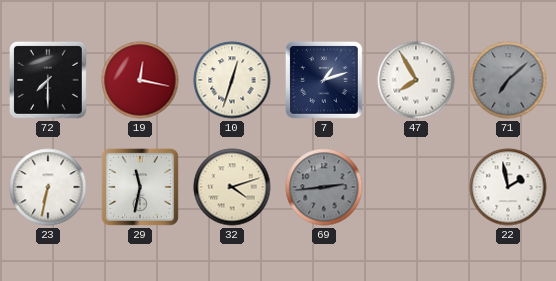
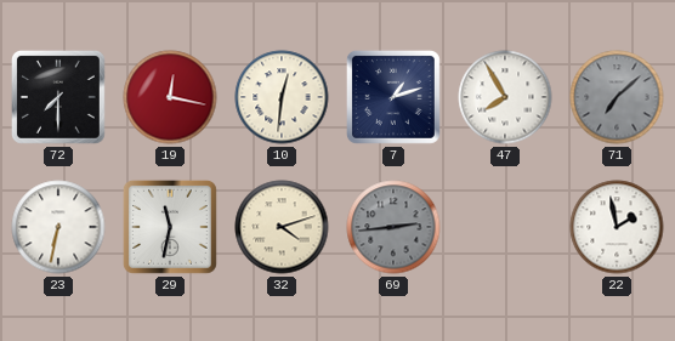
10: 12:33 -> 12:31
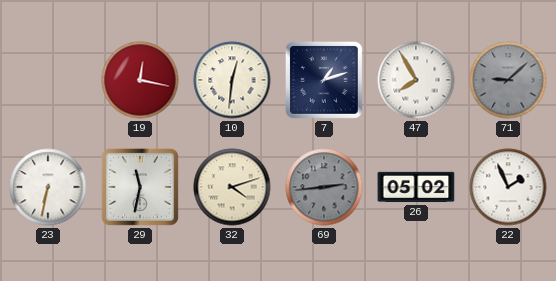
72: 7:30 -> none
71: 7:08 -> 9:08
26: none -> 05:02
22: 1:58 -> 1:56
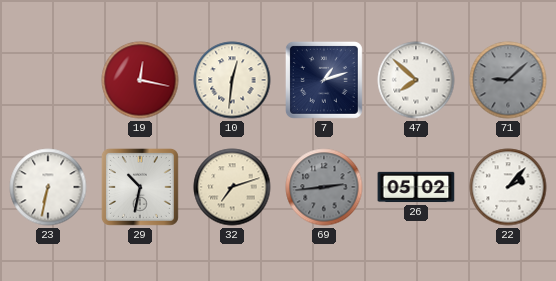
47: 7:55 -> 7:52
29: 11:32 -> 10:32
32: 4:12 -> 7:12
22: 1:56 -> 2:07
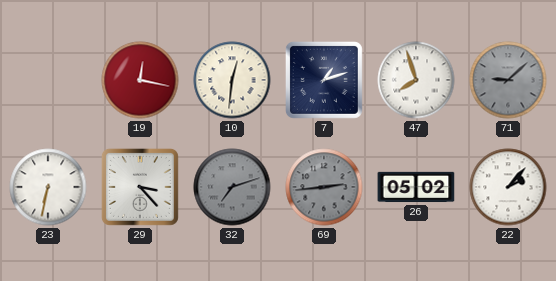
47: 7:52 -> 7:57
29: 10:32 -> 3:23
32 dial: cream -> grey
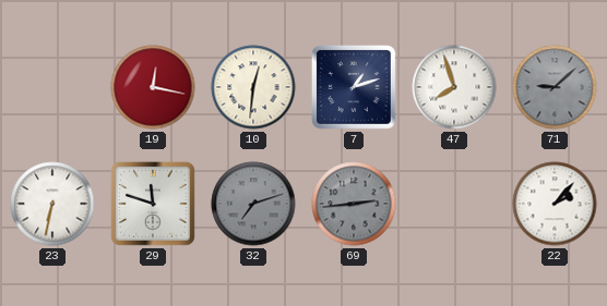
29: 3:23 -> 11:48
26: 05:02 -> none
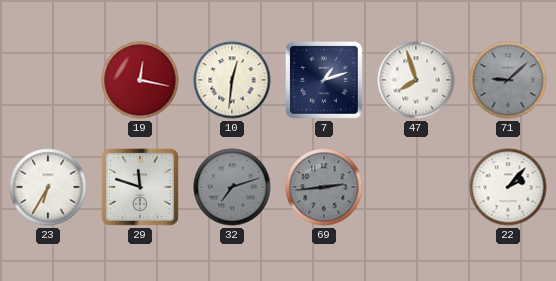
23: 6:32 -> 6:35
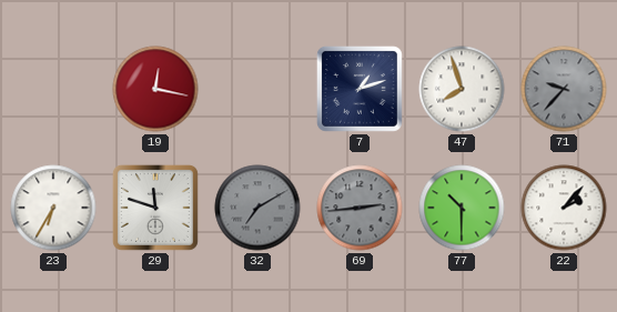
10: 12:31 -> none
71: 9:08 -> 9:37
32: 7:12 -> 7:10
77: none -> 10:30
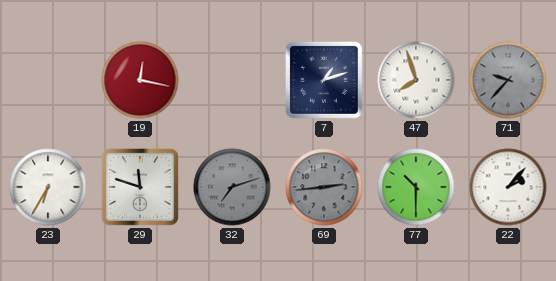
32: 7:10 -> 7:12
